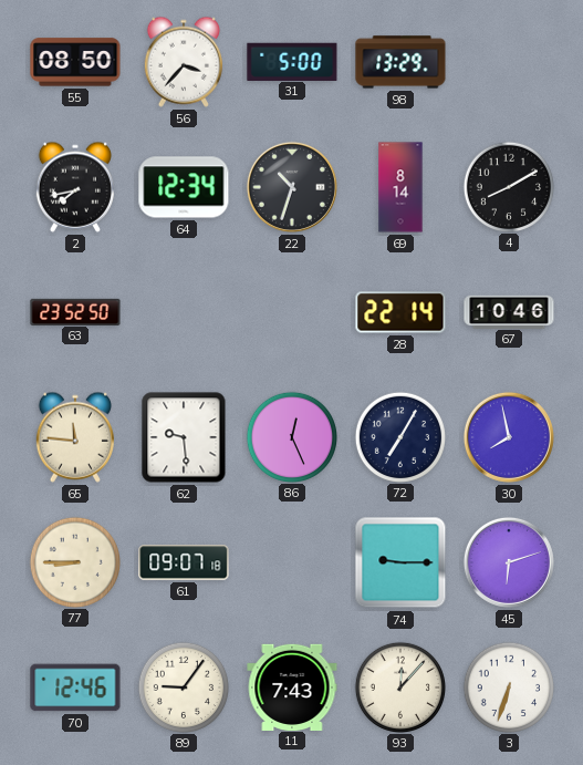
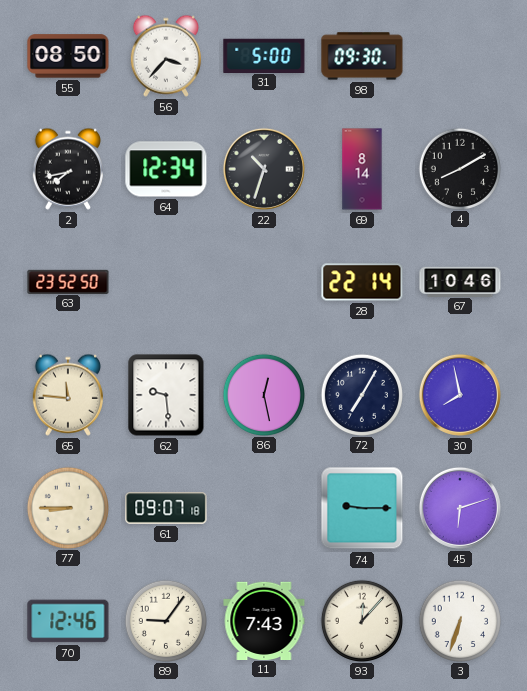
98: 13:29 -> 09:30
86: 12:26 -> 12:28
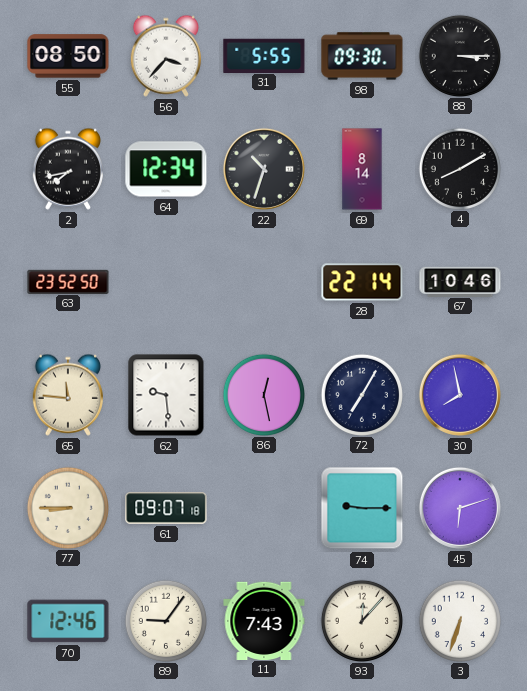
31: 5:00 -> 5:55
88: none -> 3:15
